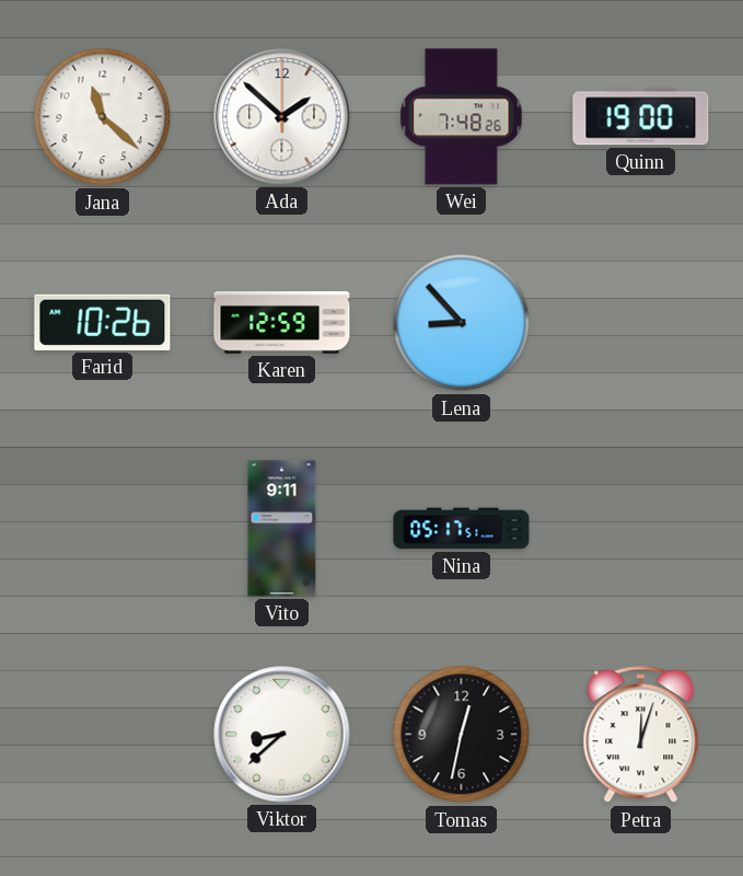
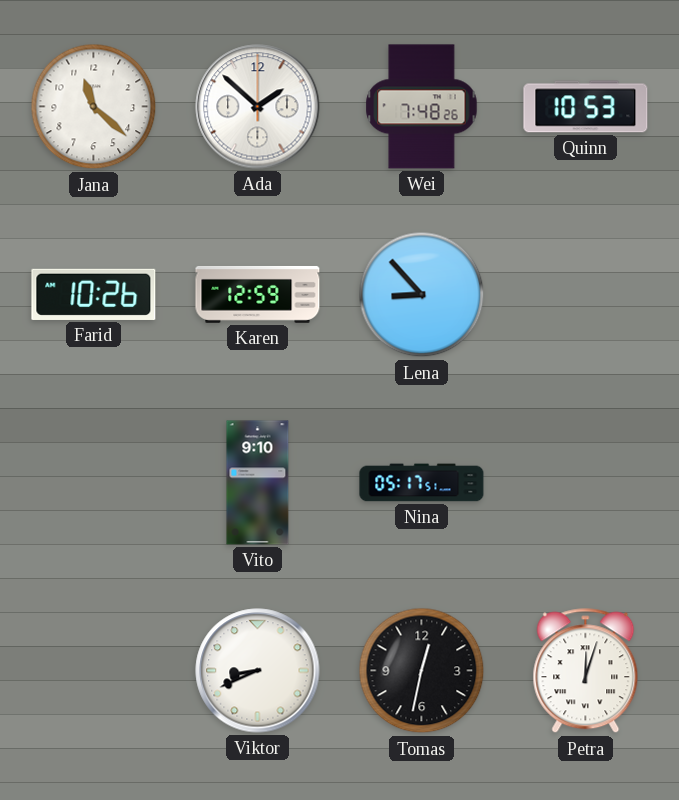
Quinn: 19:00 -> 10:53
Vito: 9:11 -> 9:10
Viktor: 8:38 -> 8:41
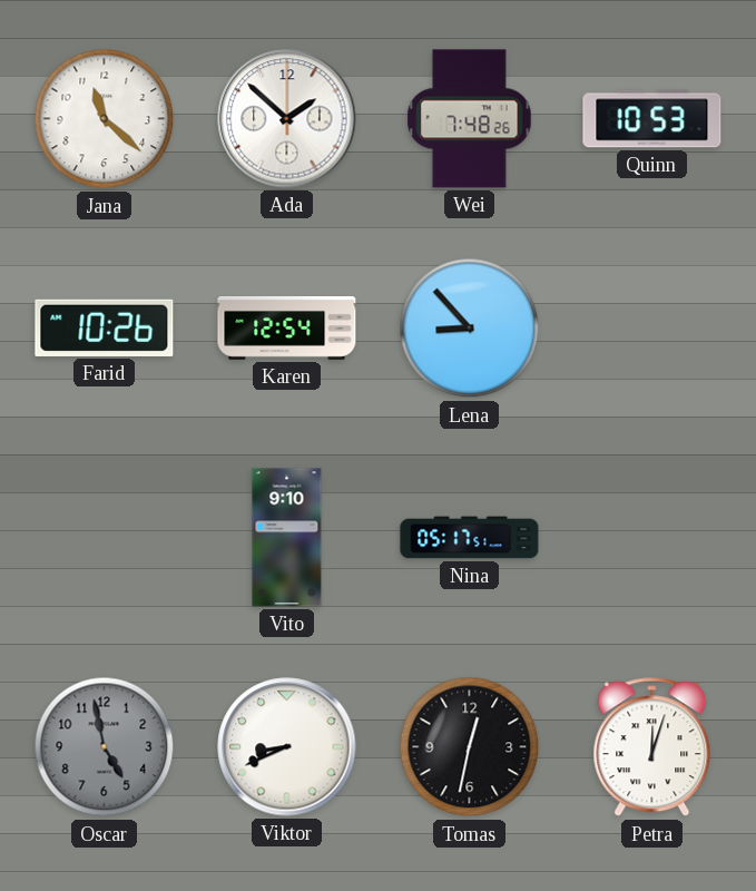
Karen: 12:59 -> 12:54
Oscar: none -> 4:58
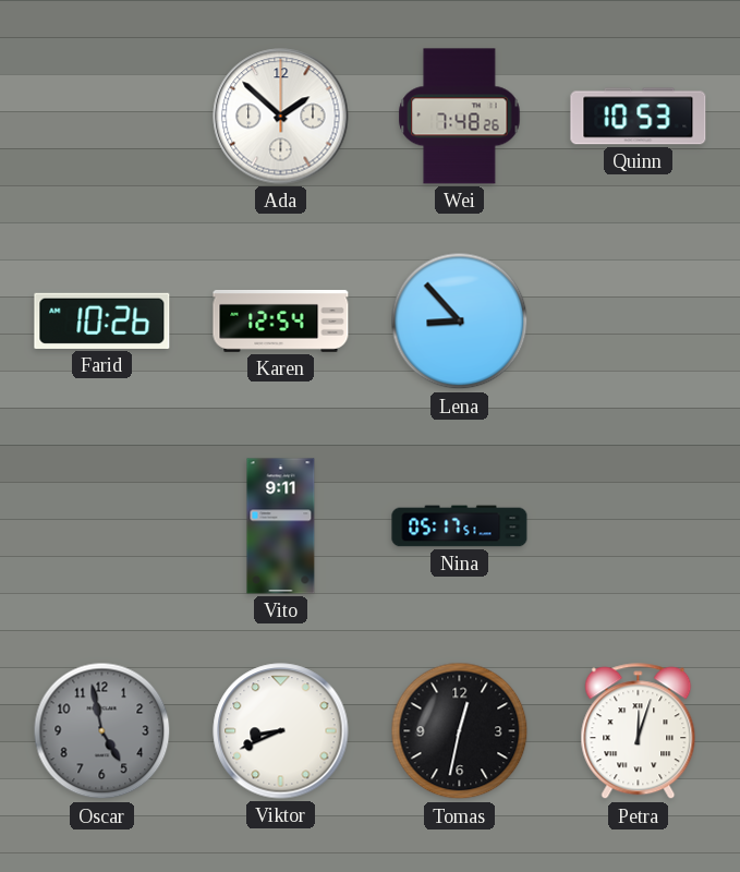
Jana: 11:22 -> none
Vito: 9:10 -> 9:11
